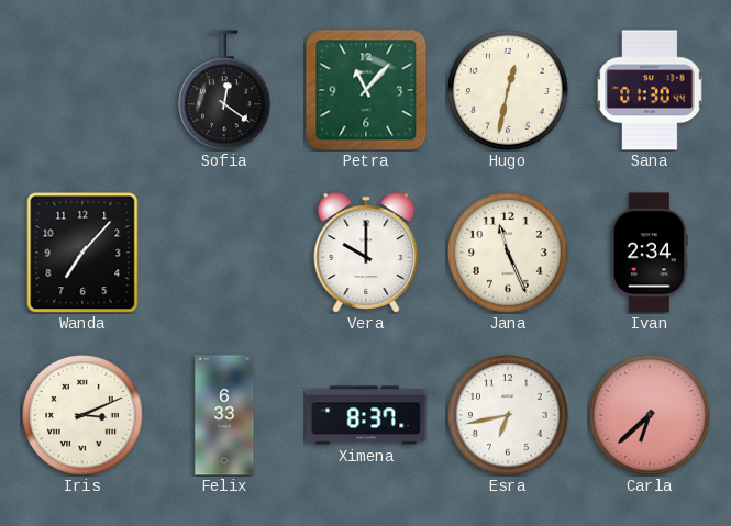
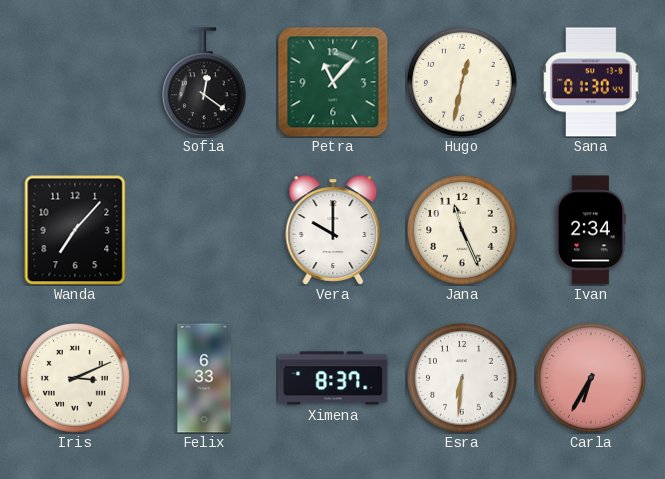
Esra: 6:43 -> 6:31
Carla: 6:38 -> 6:35
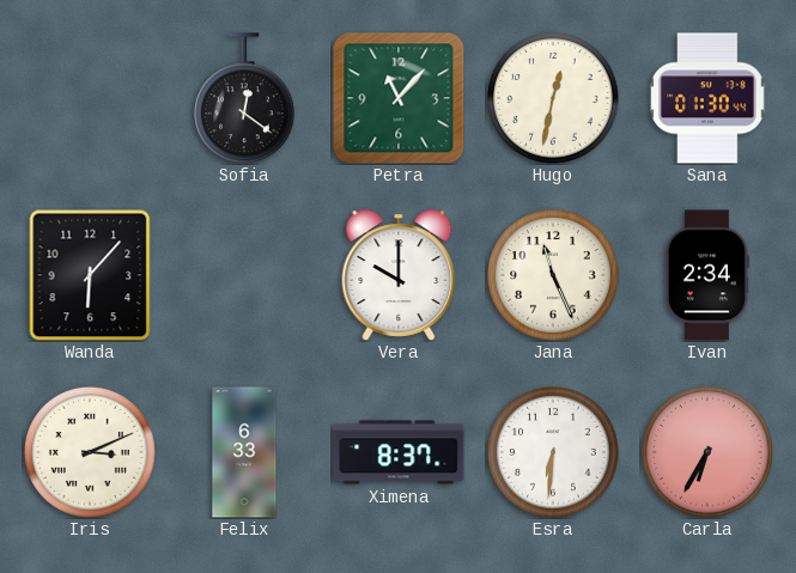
Wanda: 7:07 -> 6:07
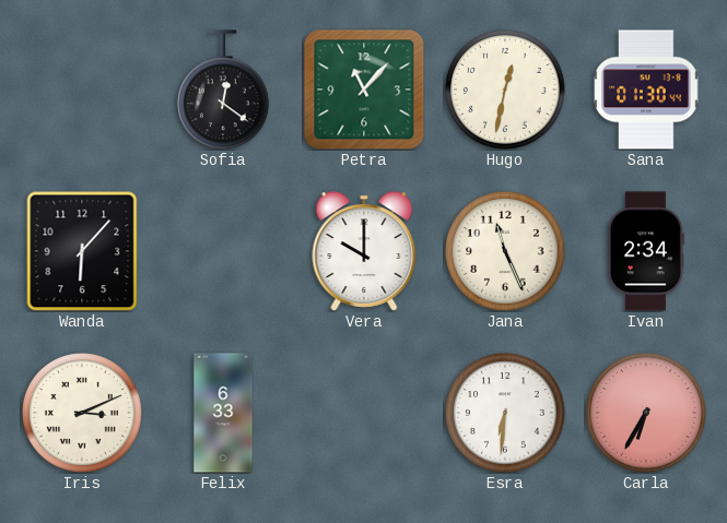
Ximena: 8:37 -> none
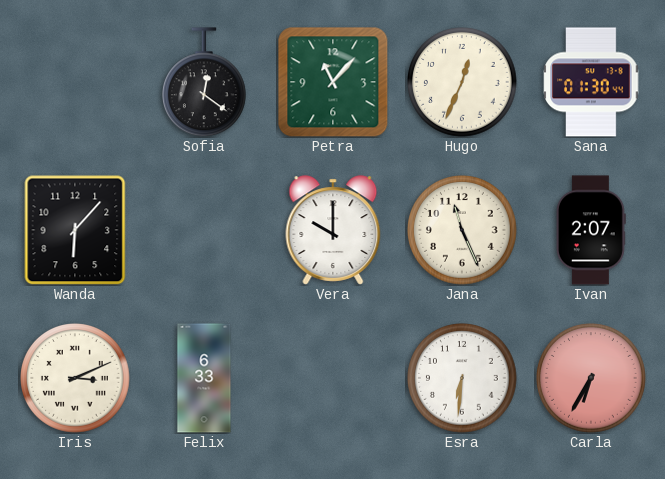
Hugo: 12:32 -> 12:34
Ivan: 2:34 -> 2:07
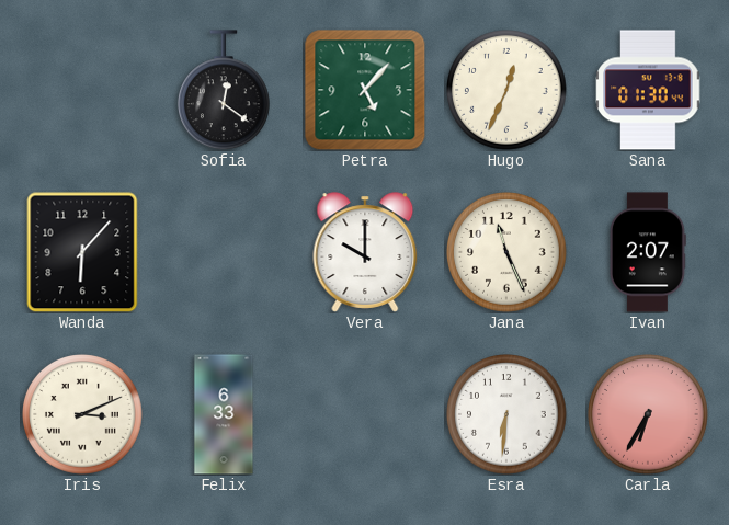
Petra: 11:07 -> 5:07
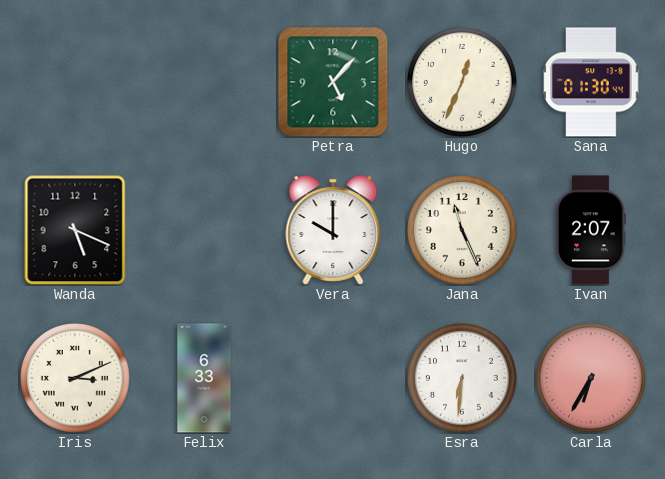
Sofia: 12:21 -> none
Wanda: 6:07 -> 5:19
